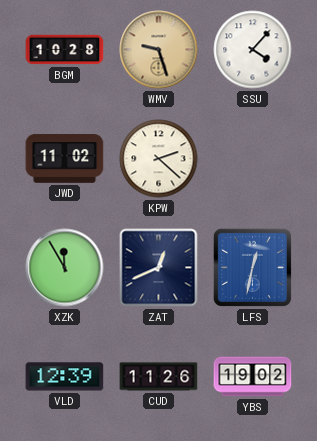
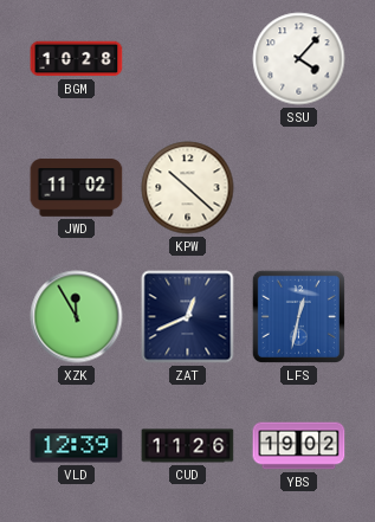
WMV: 9:27 -> none
KPW: 2:22 -> 10:22
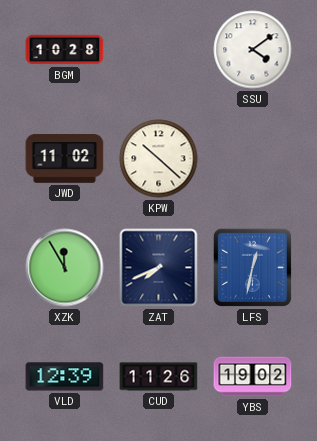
SSU: 4:07 -> 4:09
ZAT: 12:41 -> 7:41
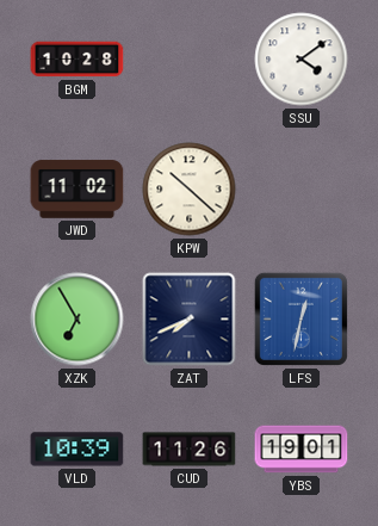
XZK: 11:55 -> 6:55
VLD: 12:39 -> 10:39
YBS: 19:02 -> 19:01
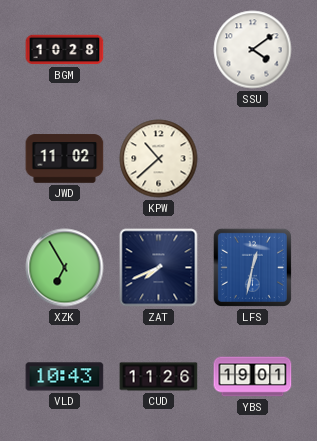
KPW: 10:22 -> 10:38
VLD: 10:39 -> 10:43
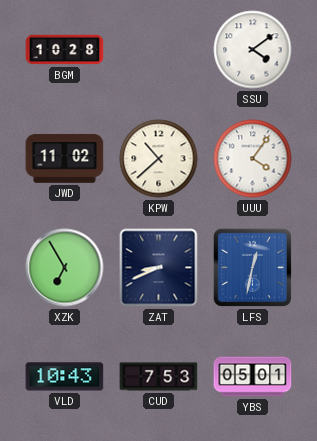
UUU: none -> 4:06
ZAT: 7:41 -> 8:41
CUD: 11:26 -> 7:53
YBS: 19:01 -> 05:01
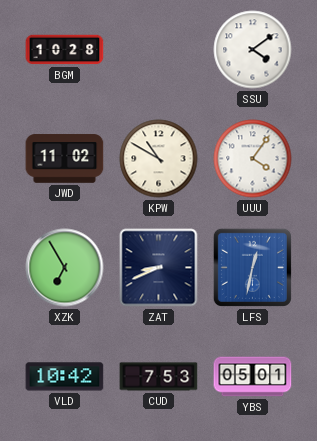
KPW: 10:38 -> 10:50
VLD: 10:43 -> 10:42
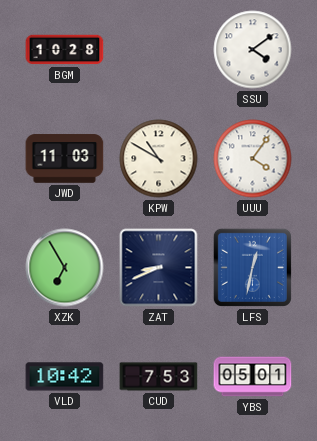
JWD: 11:02 -> 11:03
